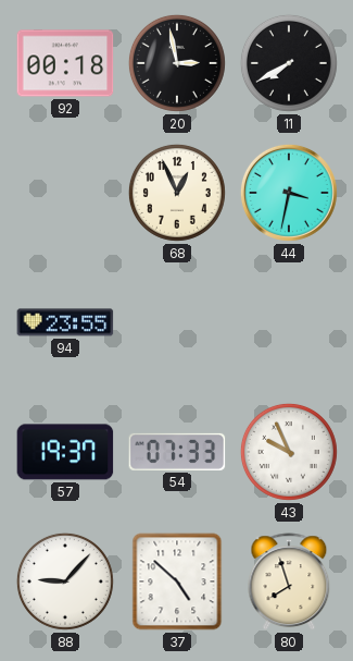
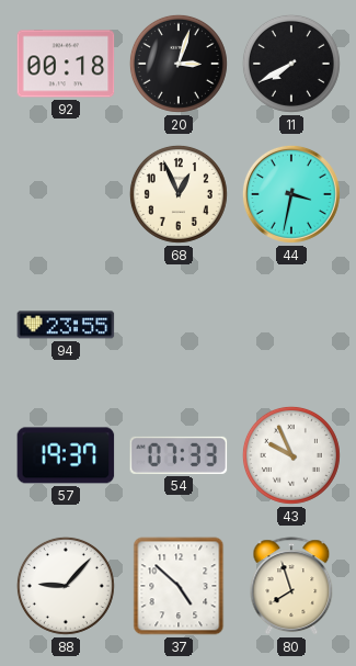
20: 2:58 -> 3:03
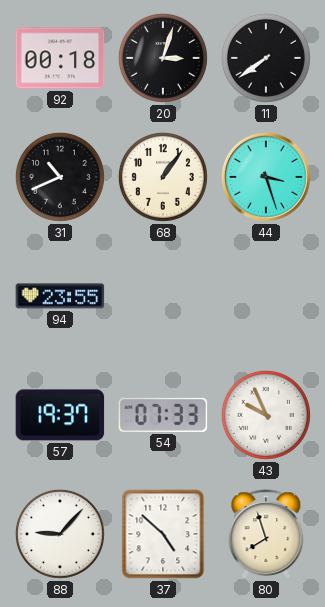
11: 7:40 -> 7:39
31: none -> 10:41
68: 12:56 -> 1:06
44: 3:32 -> 3:27
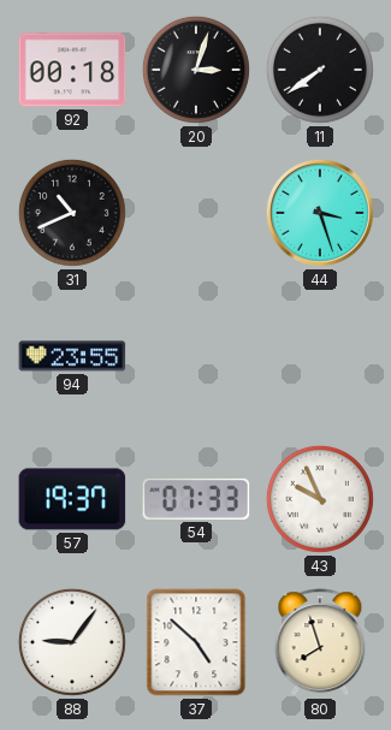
68: 1:06 -> none
88: 9:07 -> 9:06
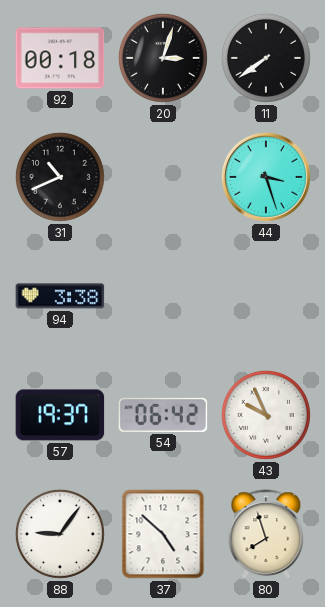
94: 23:55 -> 3:38
54: 07:33 -> 06:42
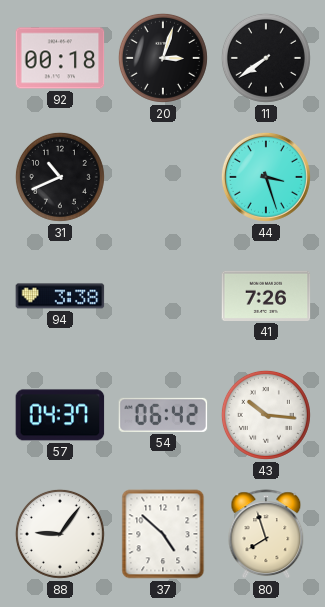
41: none -> 7:26
57: 19:37 -> 04:37
43: 9:56 -> 10:16
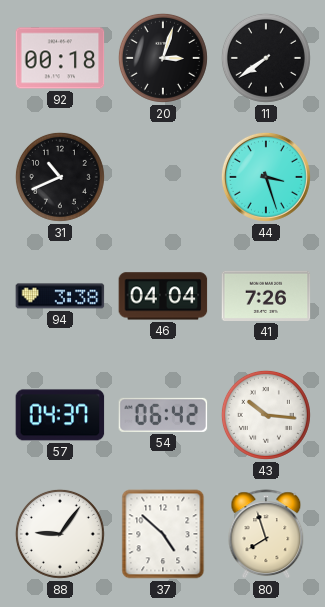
46: none -> 04:04
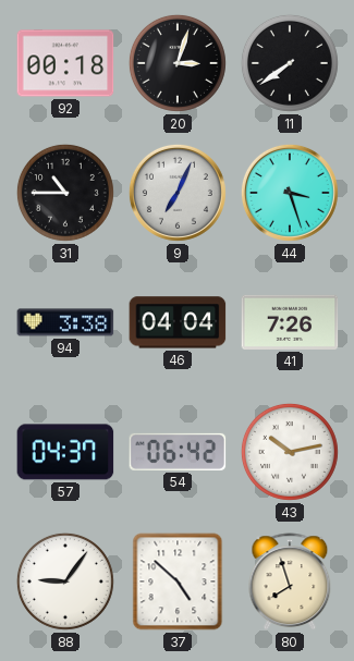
31: 10:41 -> 10:45
9: none -> 7:04
43: 10:16 -> 10:13
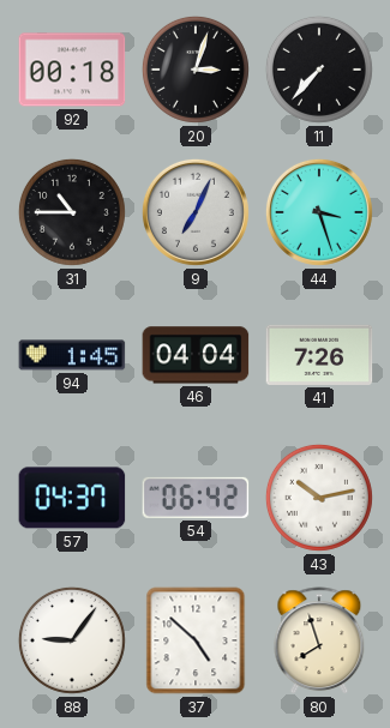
11: 7:39 -> 7:37
94: 3:38 -> 1:45
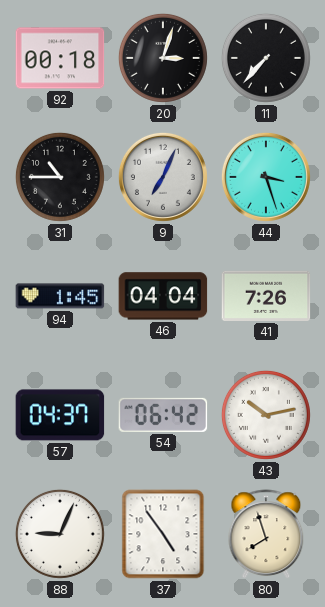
88: 9:06 -> 9:04
37: 4:52 -> 4:54
